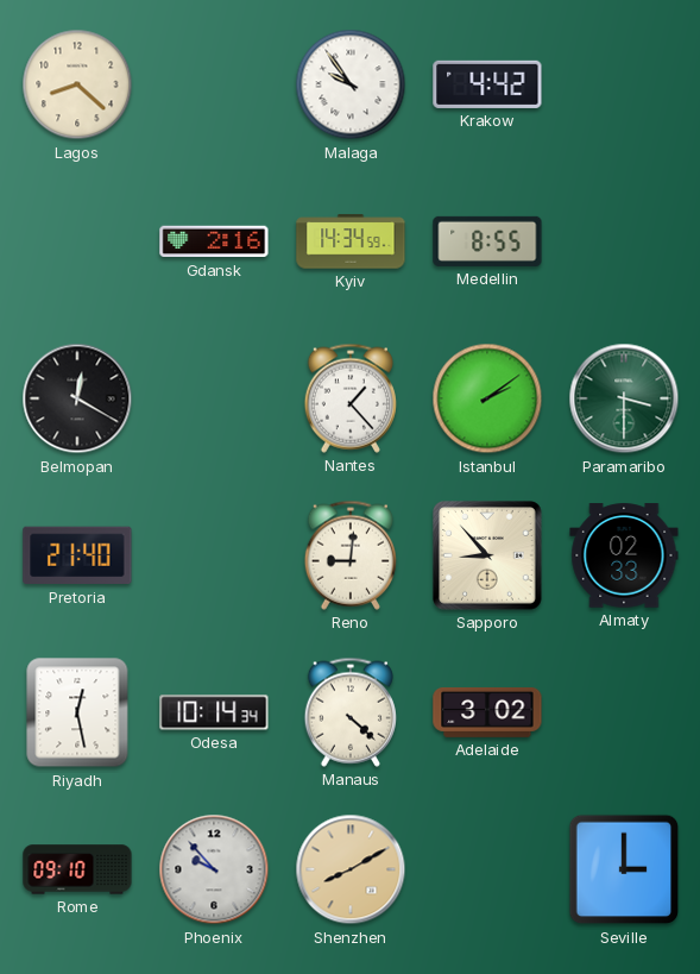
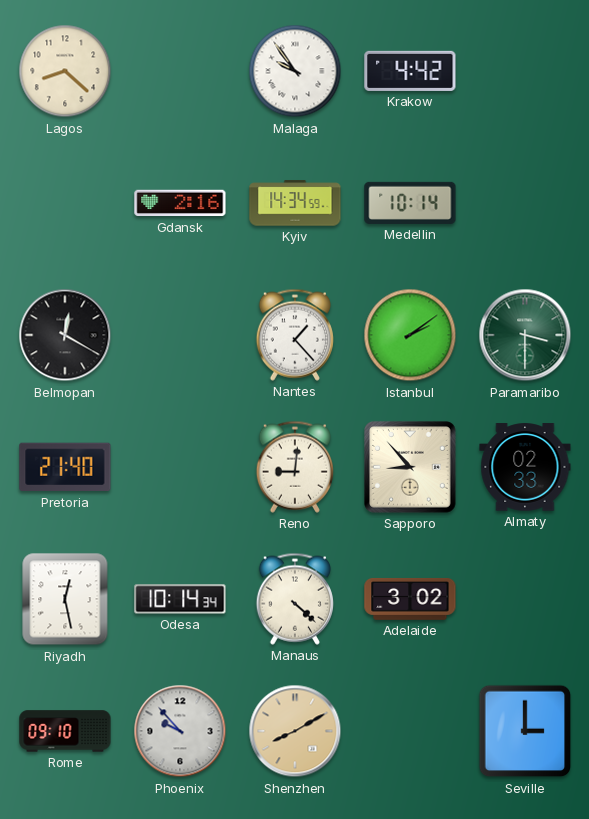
Medellin: 8:55 -> 10:14
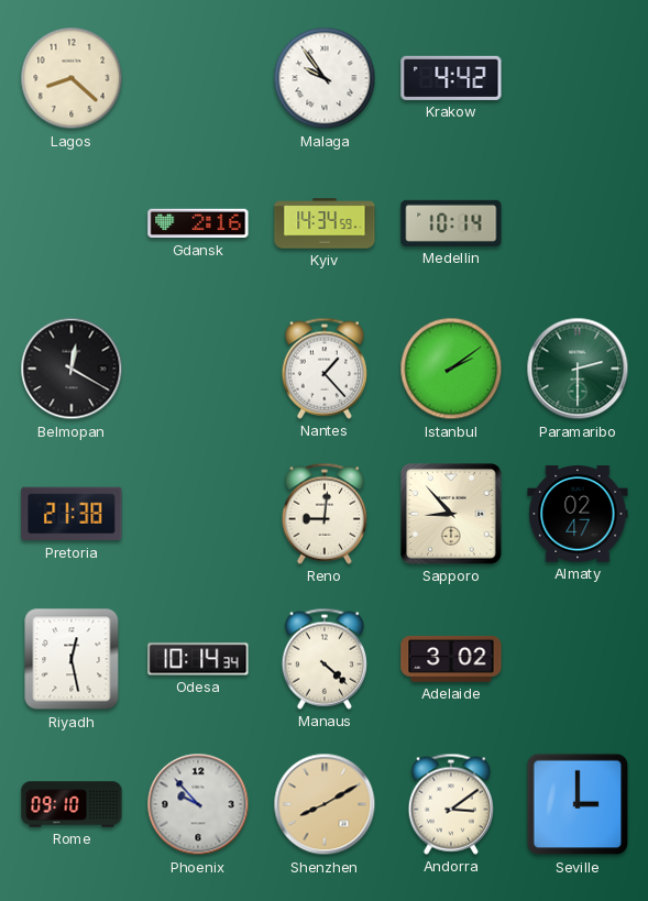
Paramaribo: 3:30 -> 2:30
Pretoria: 21:40 -> 21:38
Almaty: 02:33 -> 02:47
Andorra: none -> 3:09
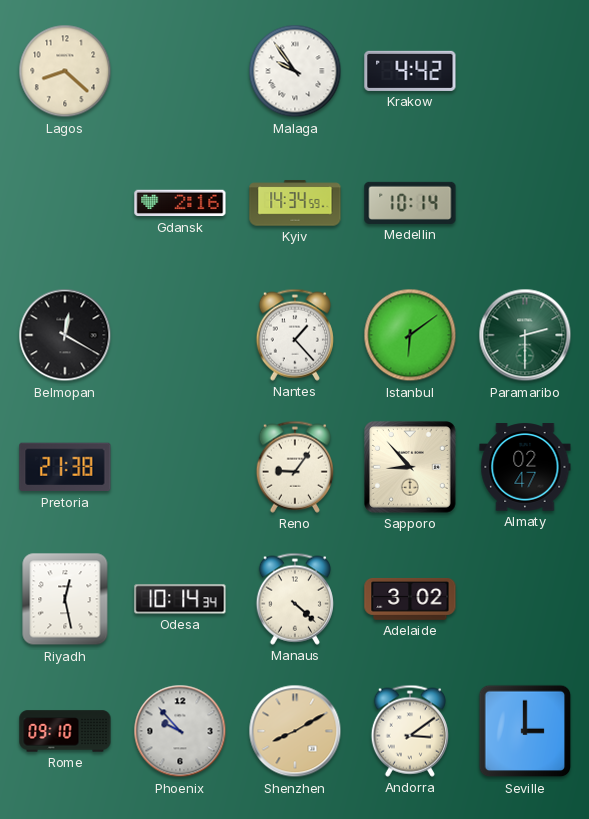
Istanbul: 2:09 -> 6:09
Reno: 9:01 -> 9:06
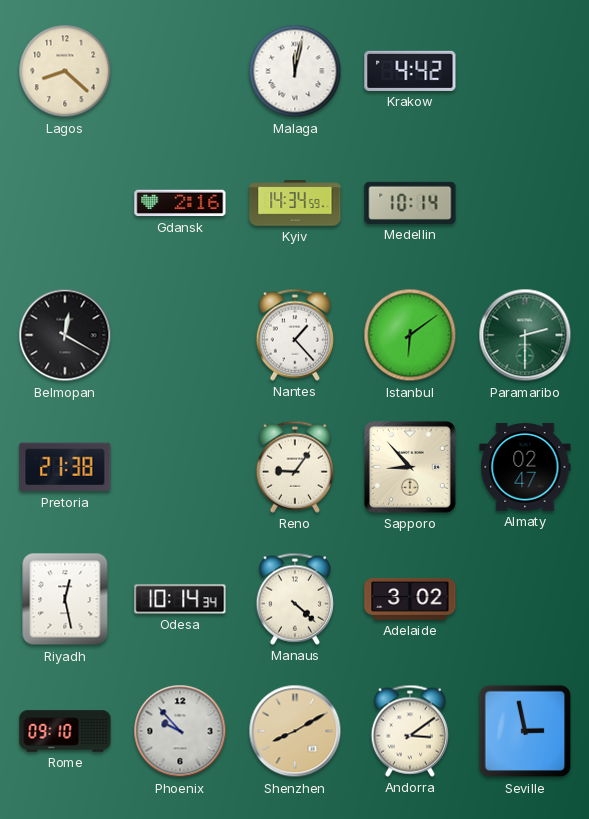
Malaga: 9:54 -> 12:02
Seville: 3:00 -> 2:58
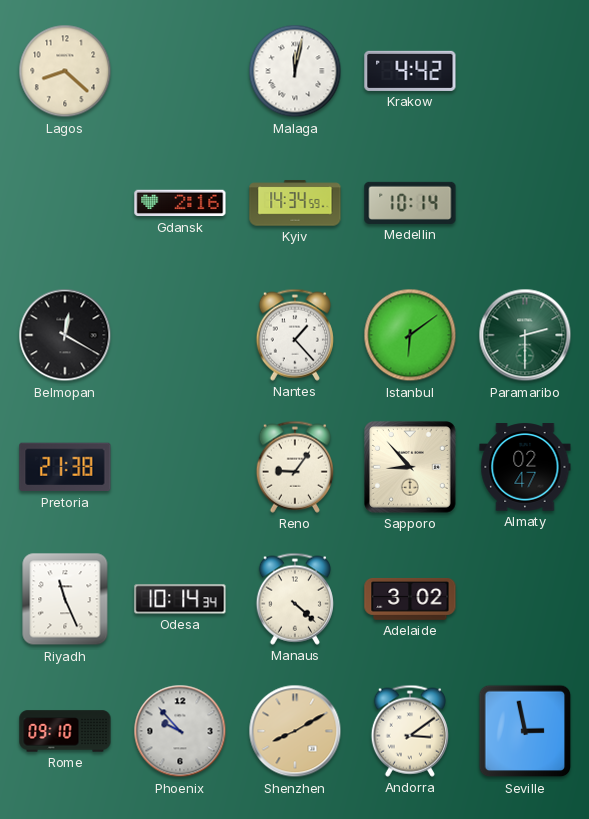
Riyadh: 12:28 -> 11:26
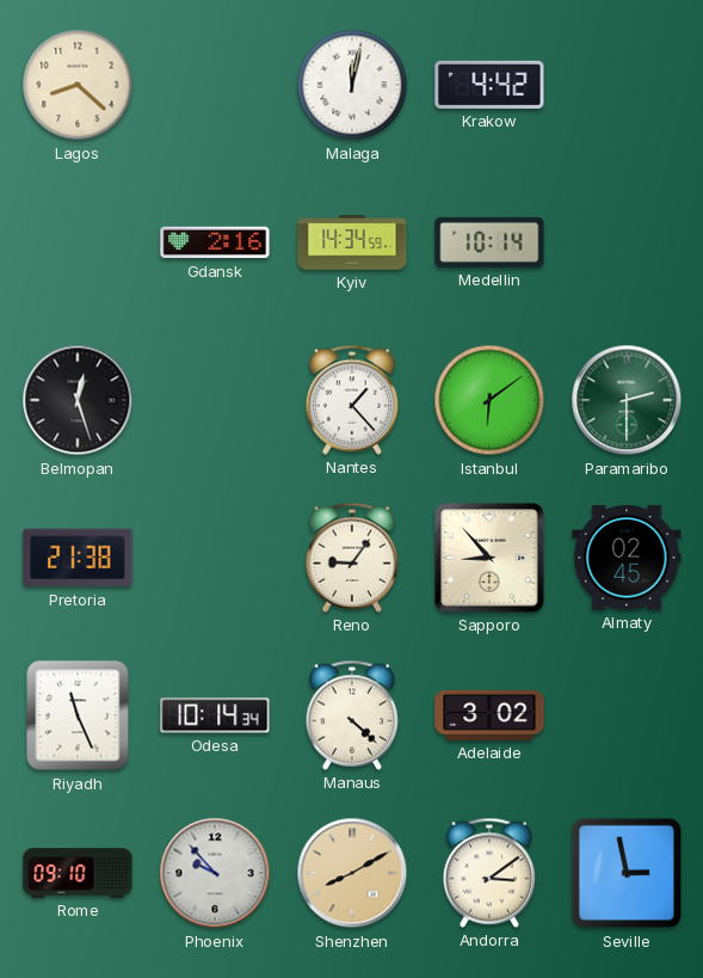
Belmopan: 12:20 -> 12:27
Almaty: 02:47 -> 02:45
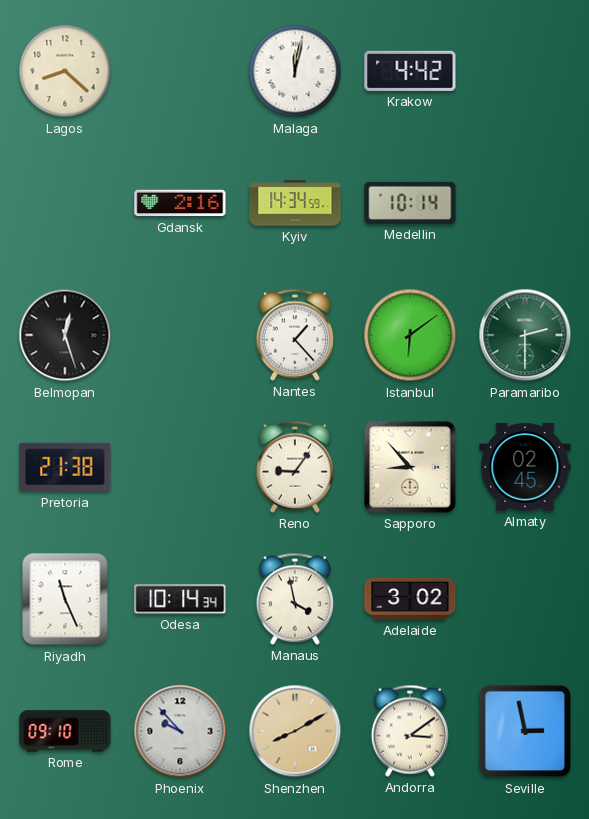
Manaus: 4:22 -> 3:58
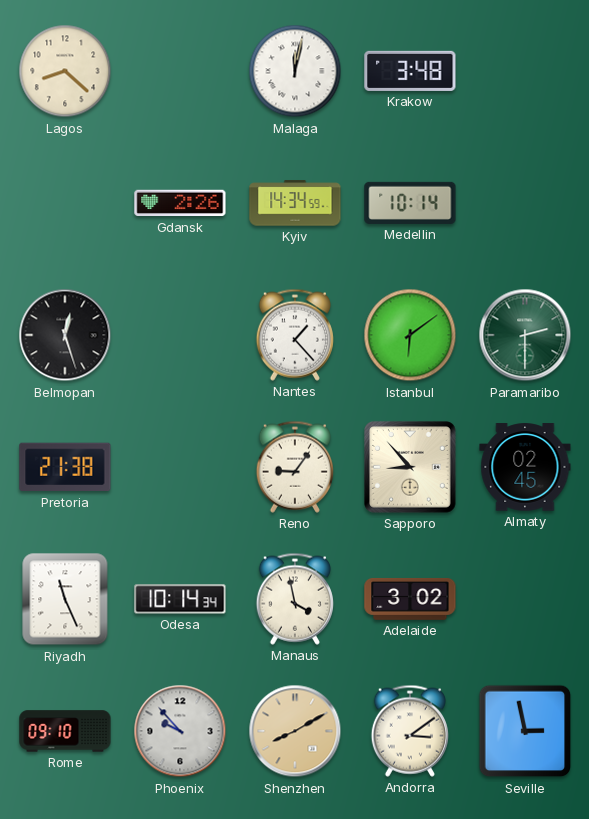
Krakow: 4:42 -> 3:48
Gdansk: 2:16 -> 2:26
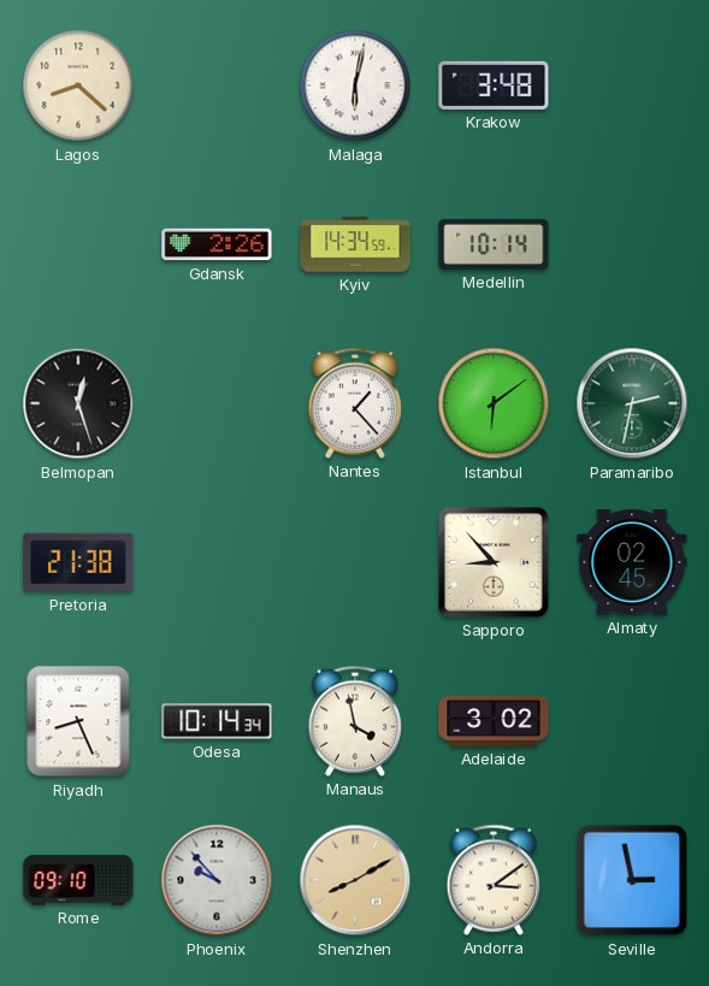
Malaga: 12:02 -> 6:02
Paramaribo: 2:30 -> 2:32
Reno: 9:06 -> none
Riyadh: 11:26 -> 8:26
